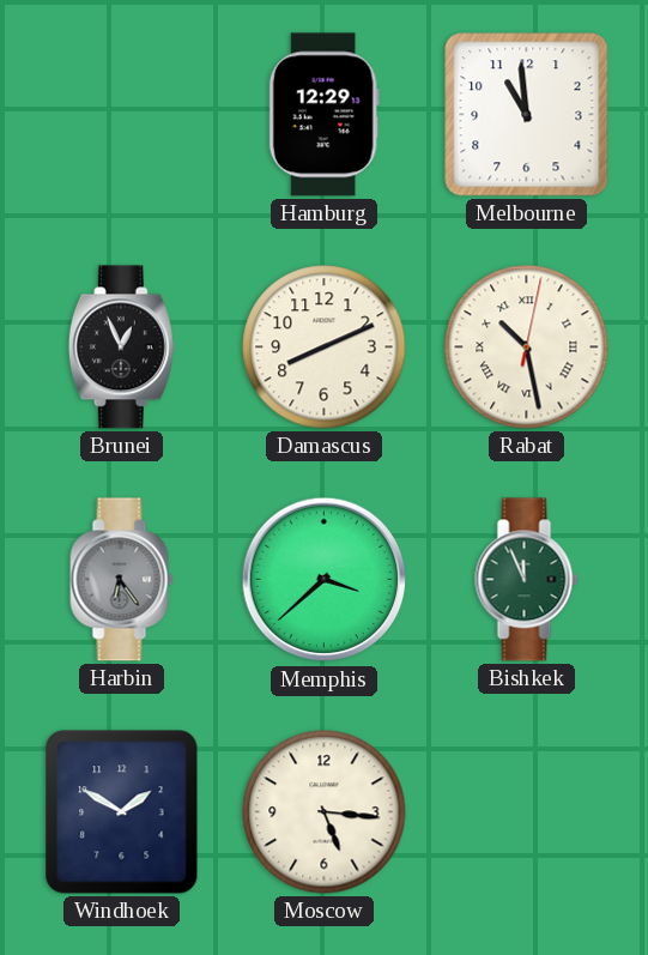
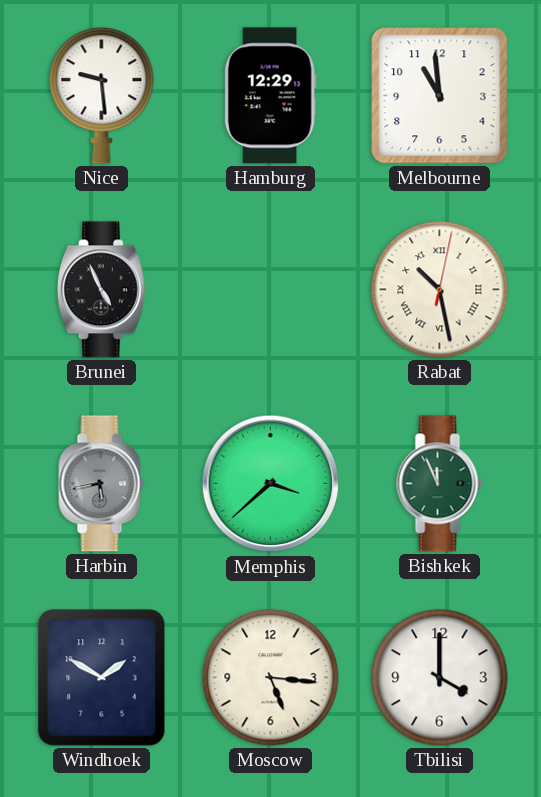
Nice: none -> 9:29
Brunei: 12:56 -> 4:56
Damascus: 8:11 -> none
Harbin: 6:24 -> 5:43
Tbilisi: none -> 4:00
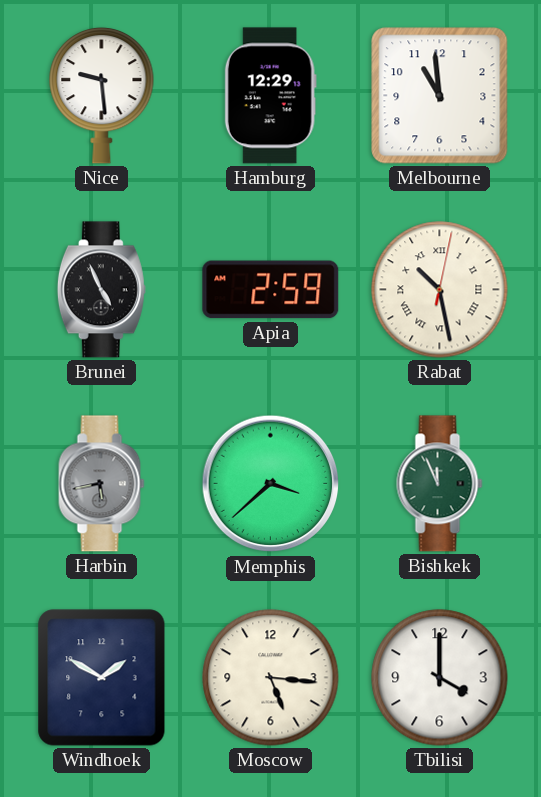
Apia: none -> 2:59
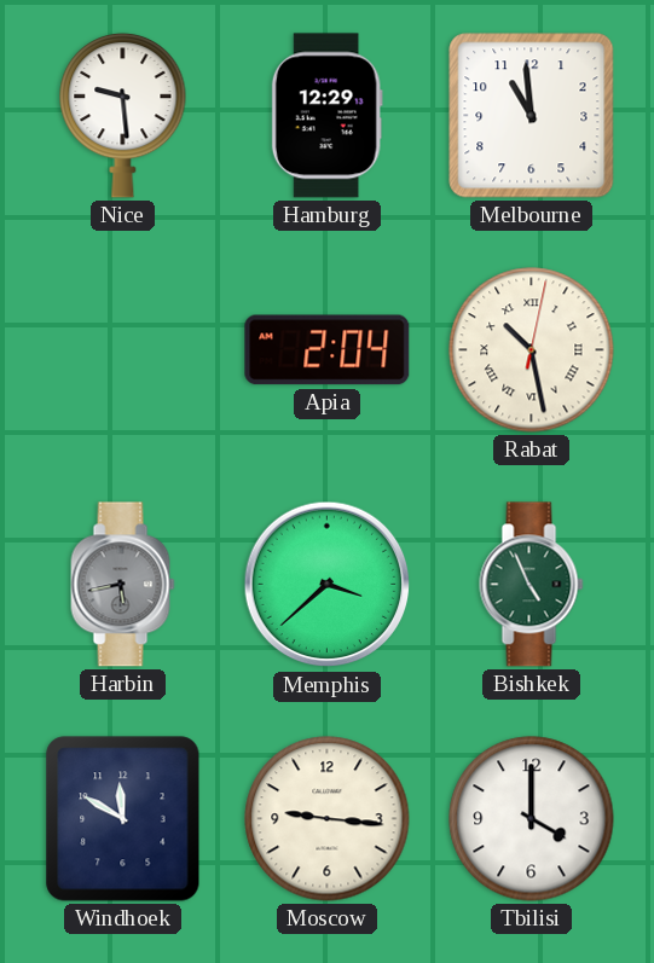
Brunei: 4:56 -> none
Apia: 2:59 -> 2:04
Bishkek: 11:56 -> 4:56
Windhoek: 1:50 -> 11:50
Moscow: 5:16 -> 9:16
